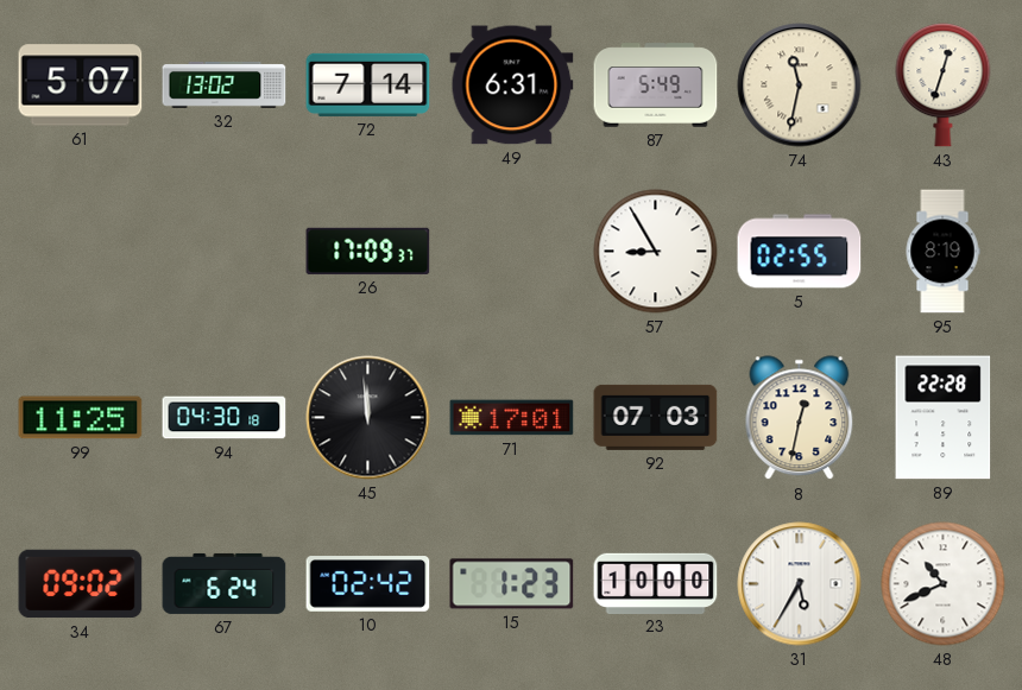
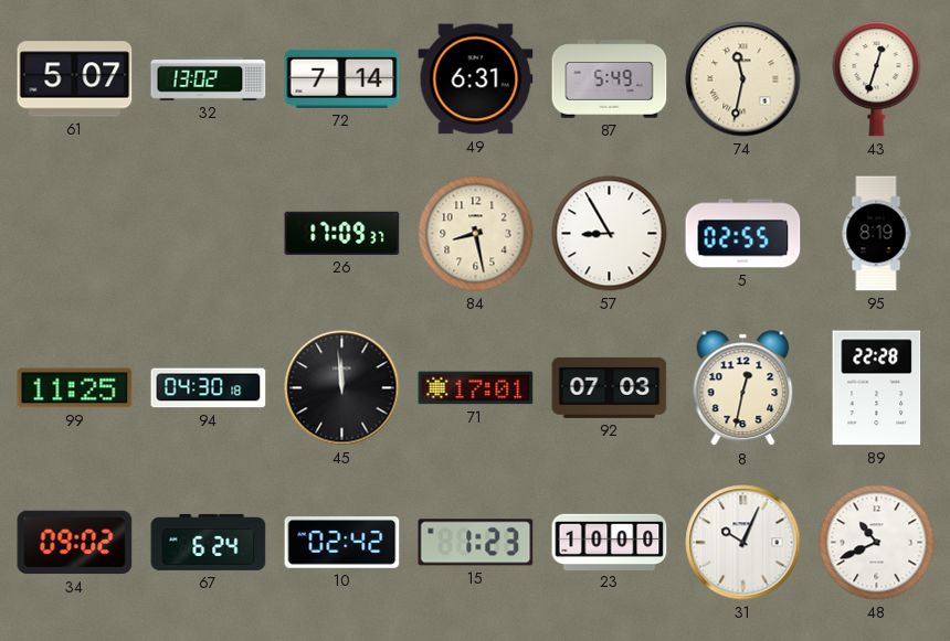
84: none -> 8:28
31: 5:35 -> 10:04
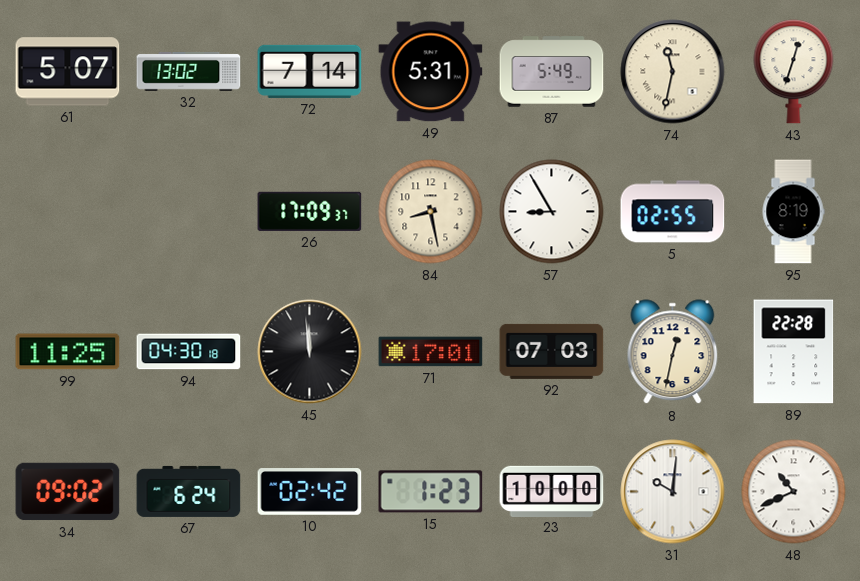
49: 6:31 -> 5:31
31: 10:04 -> 10:01
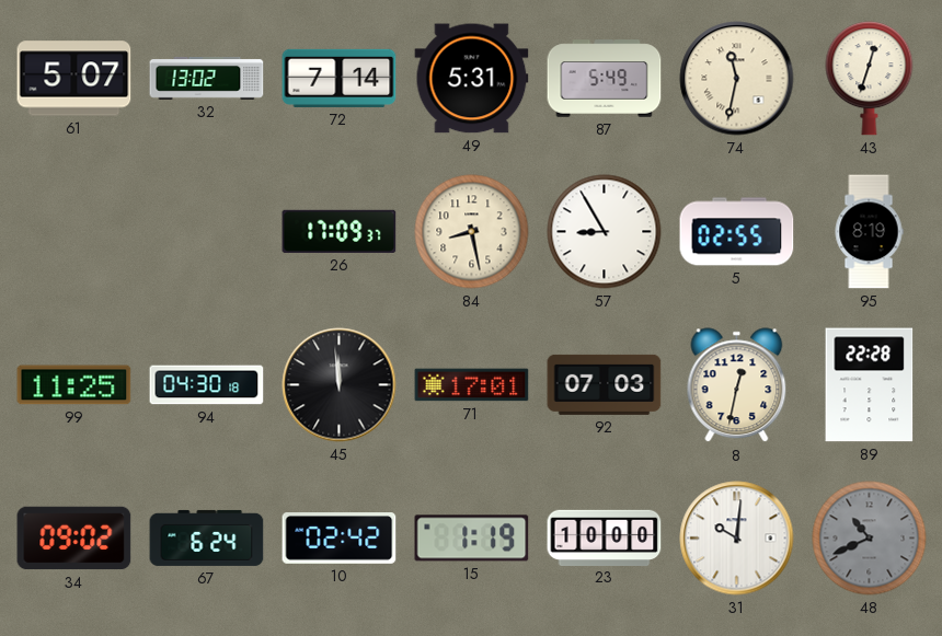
15: 1:23 -> 1:19
48 dial: white -> grey
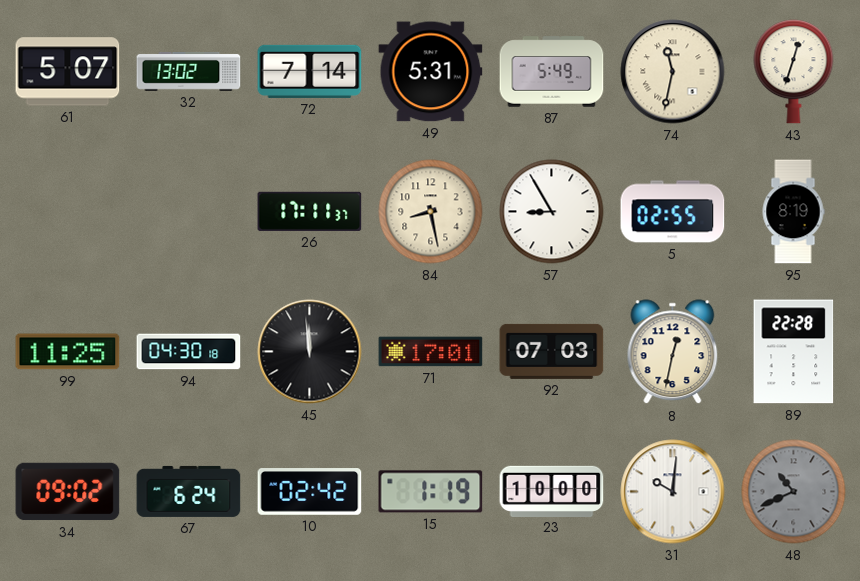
26: 17:09 -> 17:11
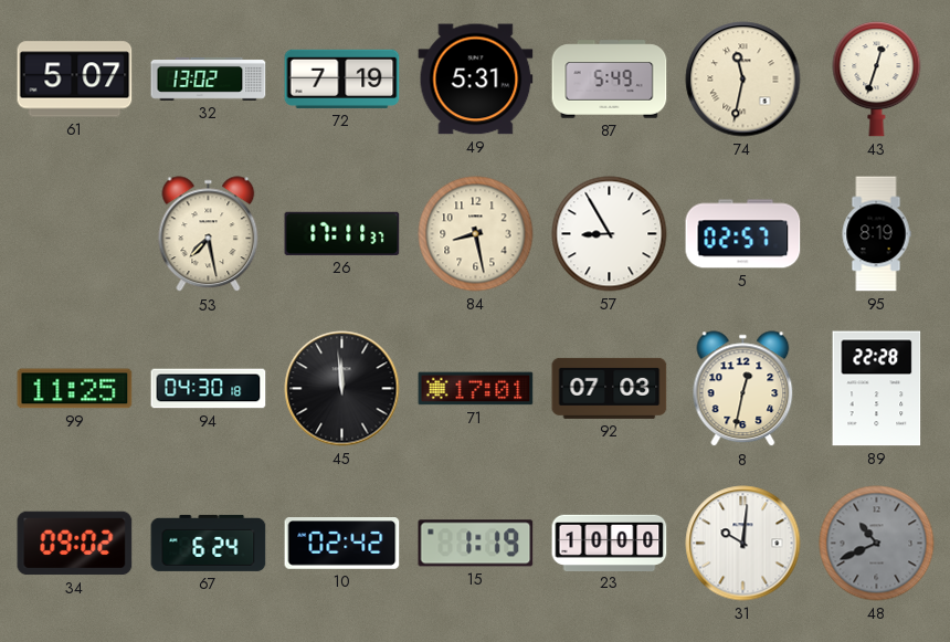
72: 7:14 -> 7:19
53: none -> 7:28
5: 02:55 -> 02:57
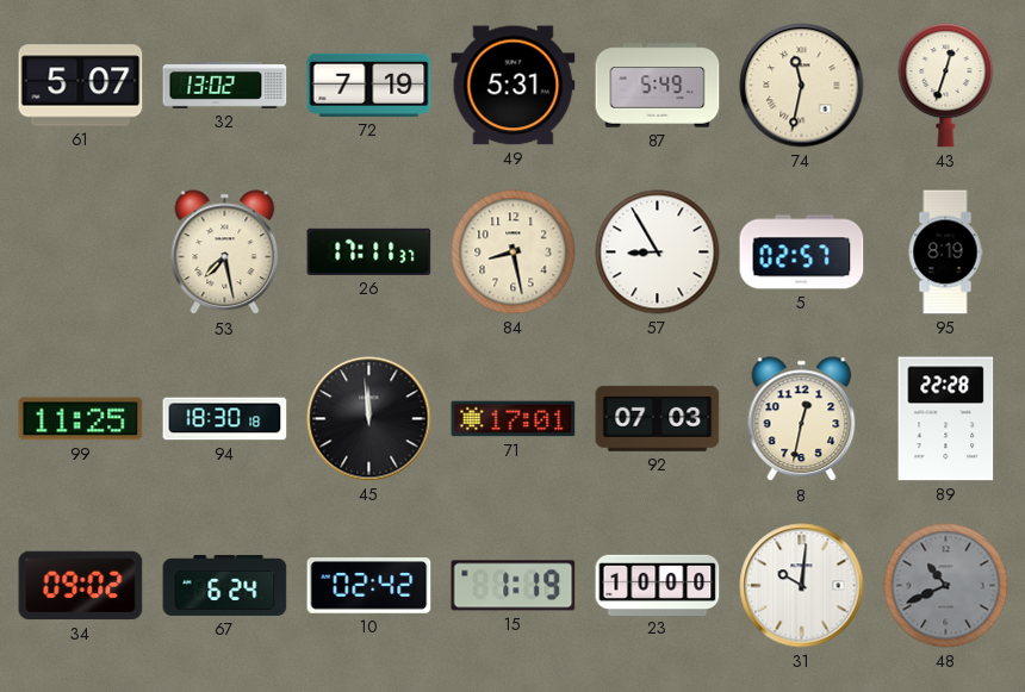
94: 04:30 -> 18:30
